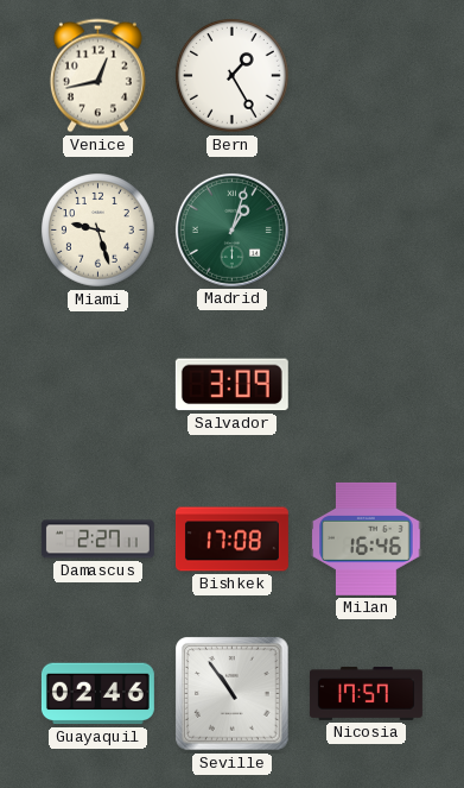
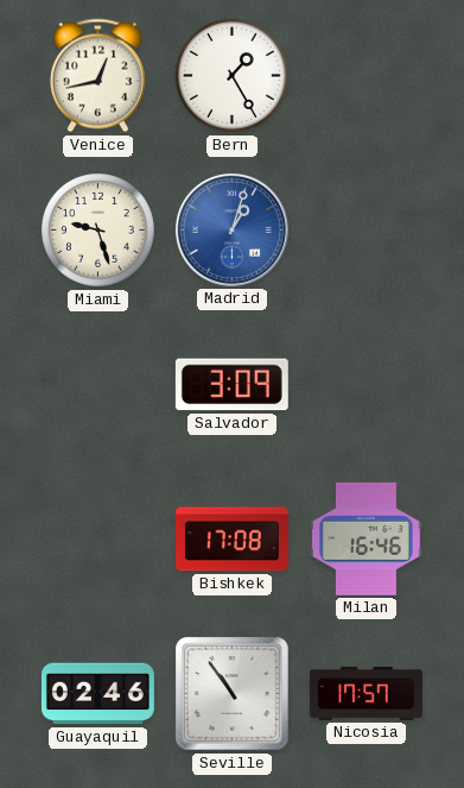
Madrid dial: green -> blue
Damascus: 2:27 -> none
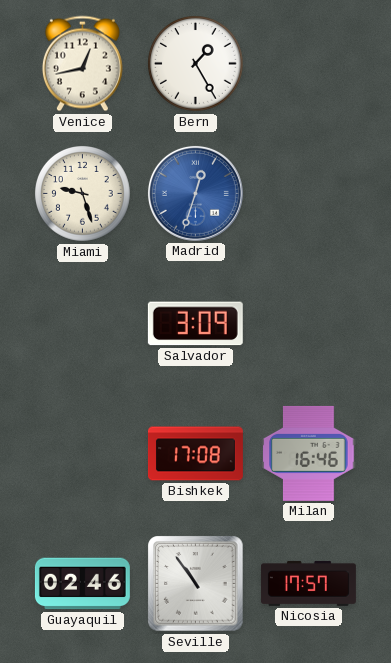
Madrid: 1:03 -> 12:33
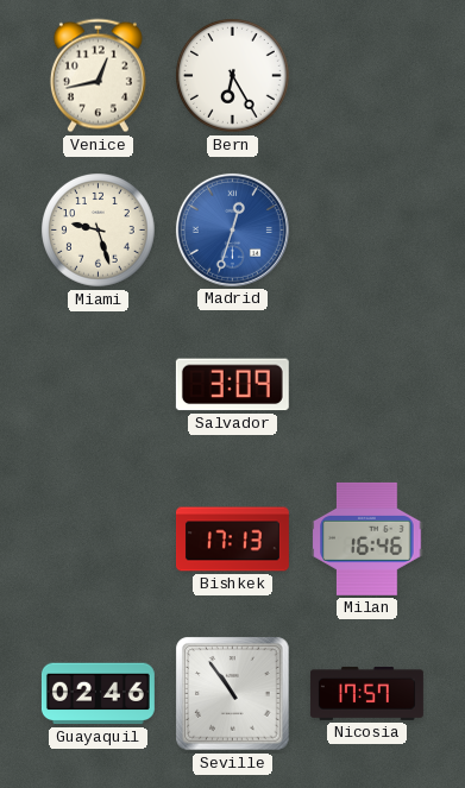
Bern: 1:25 -> 6:25
Bishkek: 17:08 -> 17:13
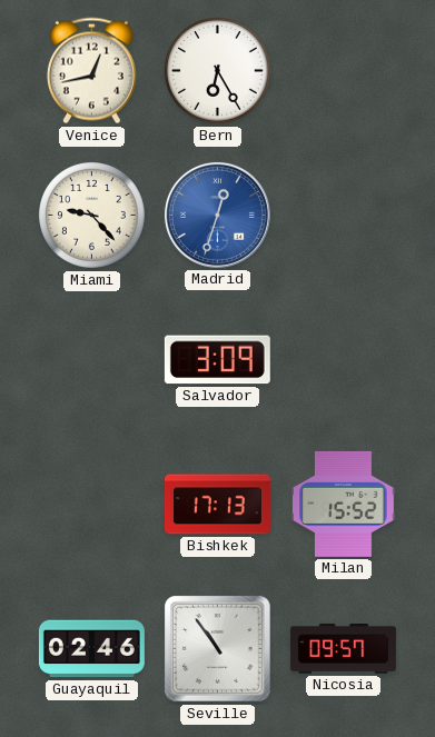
Miami: 9:27 -> 9:23
Milan: 16:46 -> 15:52
Nicosia: 17:57 -> 09:57
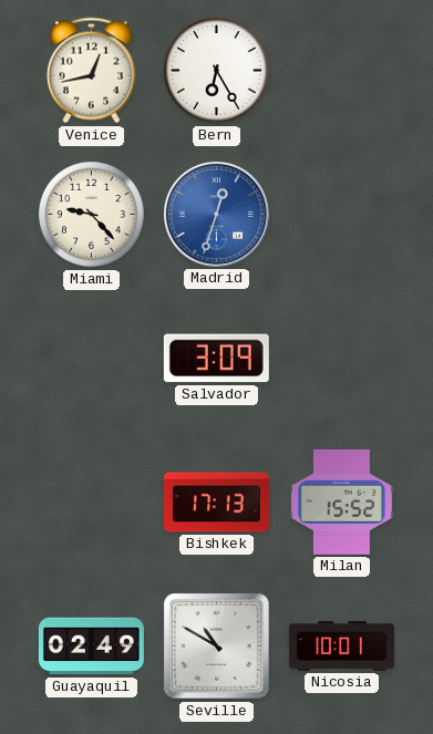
Guayaquil: 02:46 -> 02:49
Seville: 10:54 -> 10:50
Nicosia: 09:57 -> 10:01
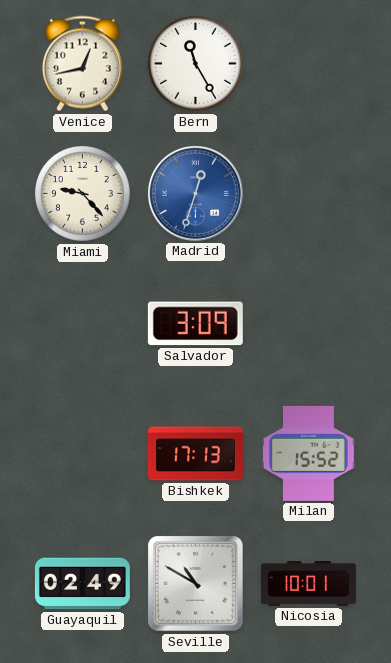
Bern: 6:25 -> 11:25
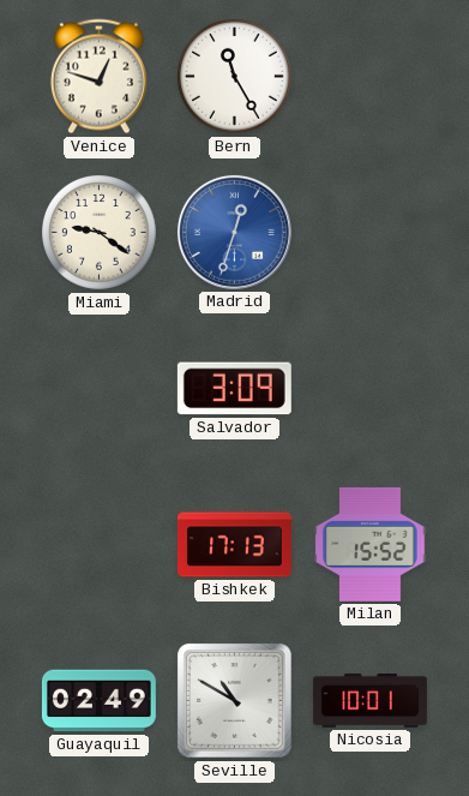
Venice: 12:43 -> 12:48
Miami: 9:23 -> 9:21
